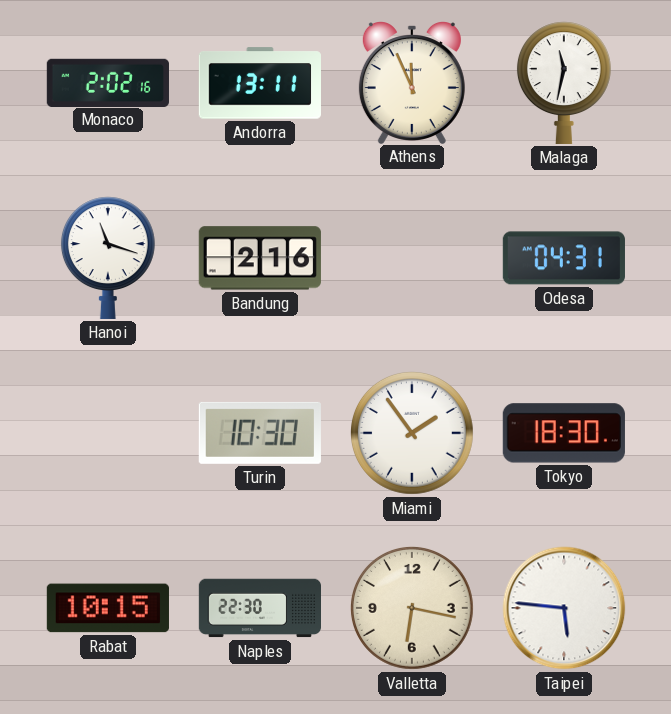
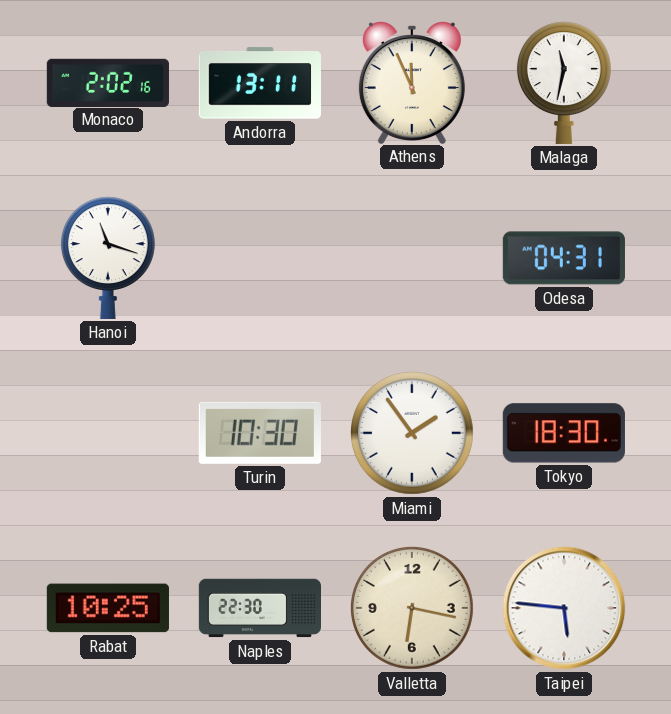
Bandung: 2:16 -> none
Rabat: 10:15 -> 10:25
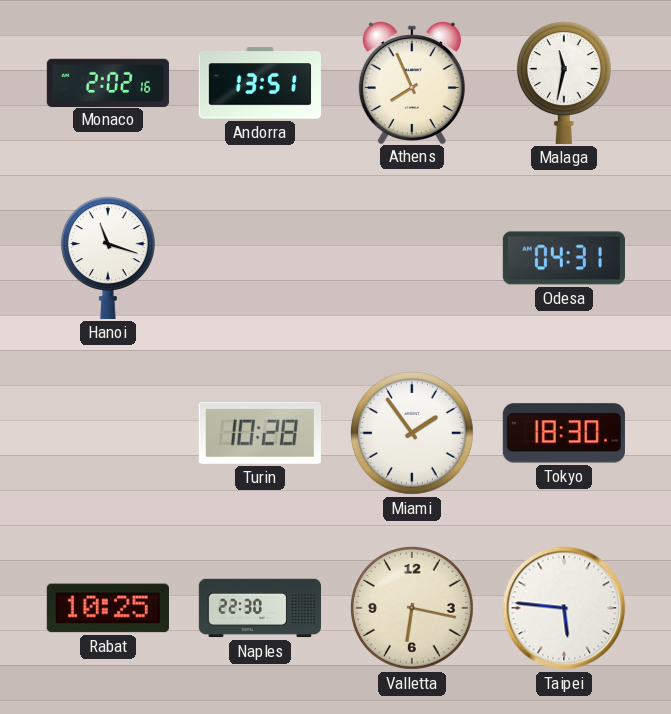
Andorra: 13:11 -> 13:51
Athens: 11:56 -> 7:56
Turin: 10:30 -> 10:28
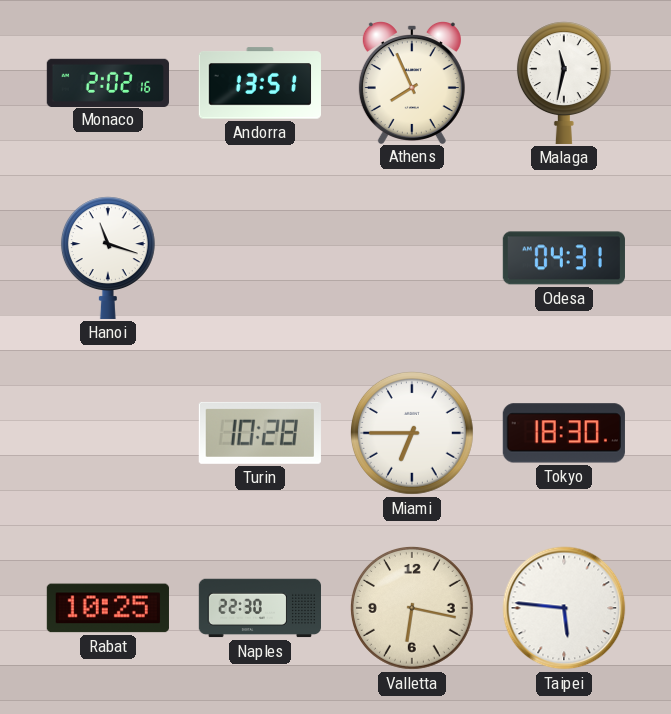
Miami: 1:54 -> 6:45
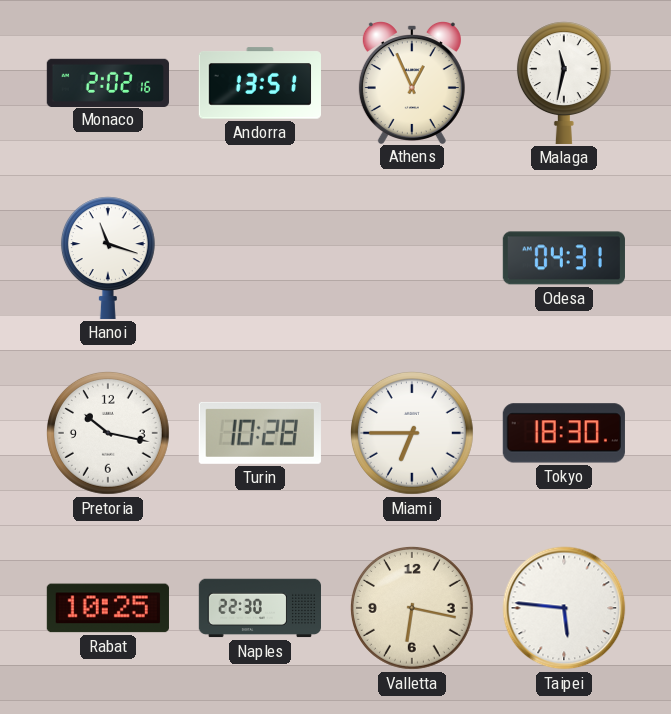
Athens: 7:56 -> 12:56
Pretoria: none -> 10:17
